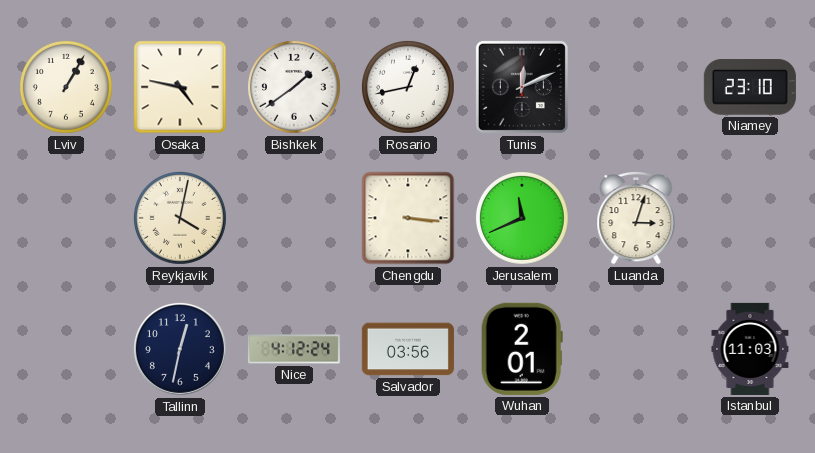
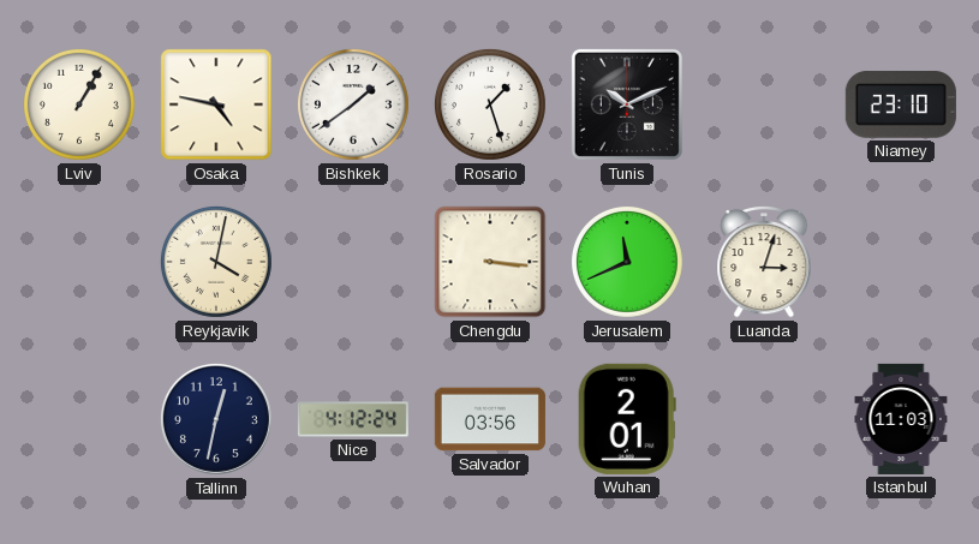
Rosario: 12:43 -> 1:27
Tunis: 12:11 -> 10:11
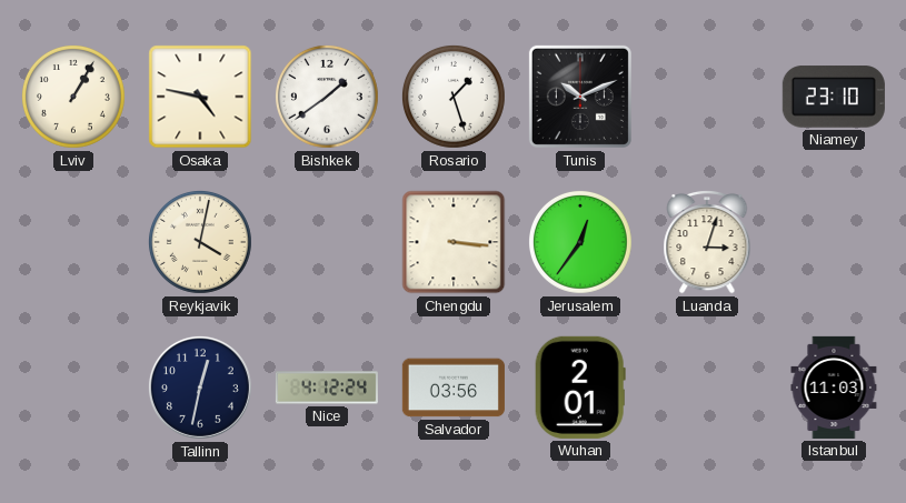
Jerusalem: 11:41 -> 12:36
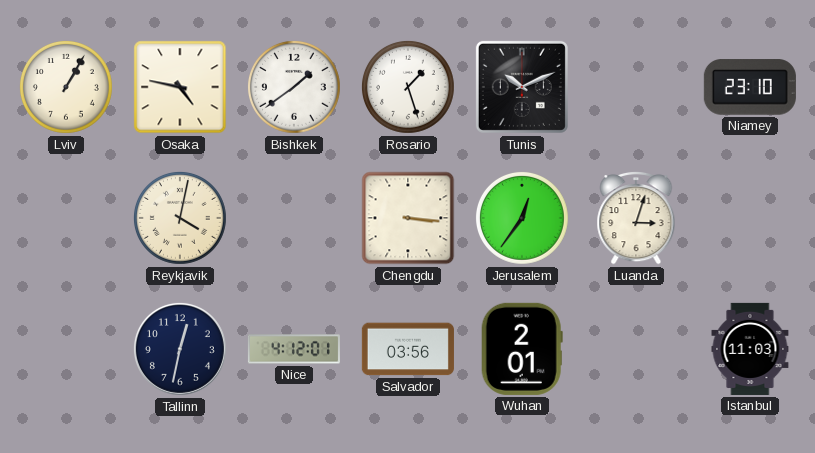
Nice: 4:12:24 -> 4:12:01
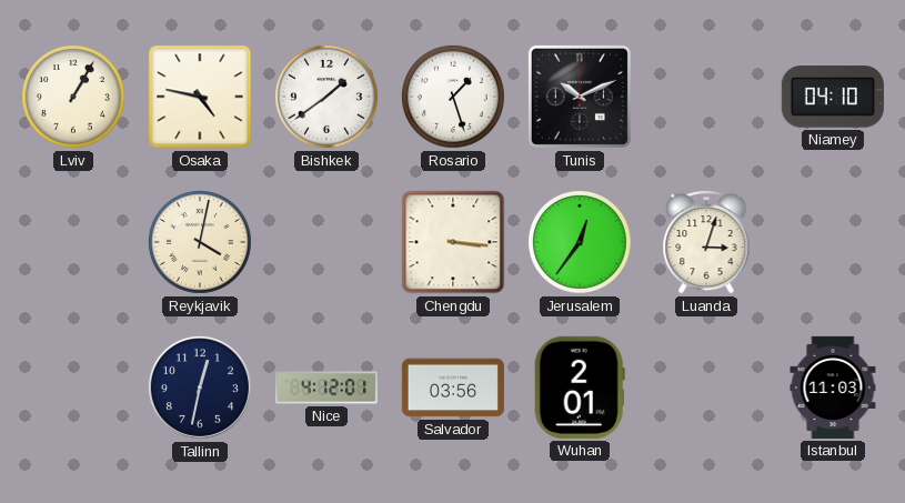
Niamey: 23:10 -> 04:10
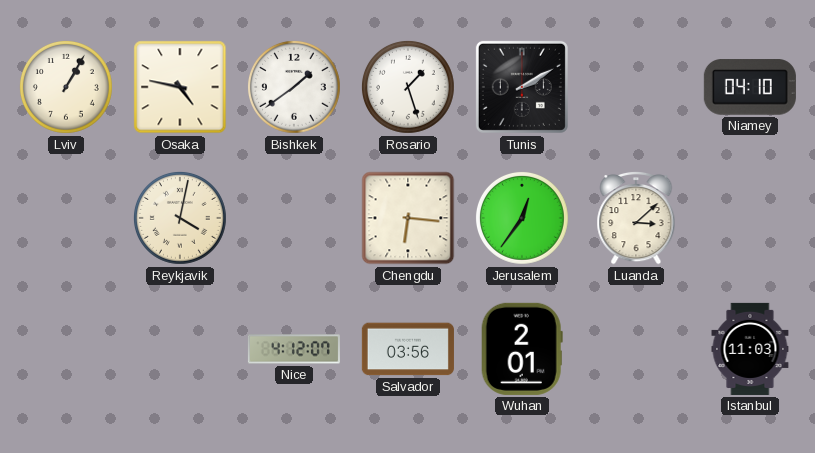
Tunis: 10:11 -> 2:10
Chengdu: 3:16 -> 6:16
Luanda: 3:03 -> 3:08
Tallinn: 12:32 -> none
Nice: 4:12:01 -> 4:12:07
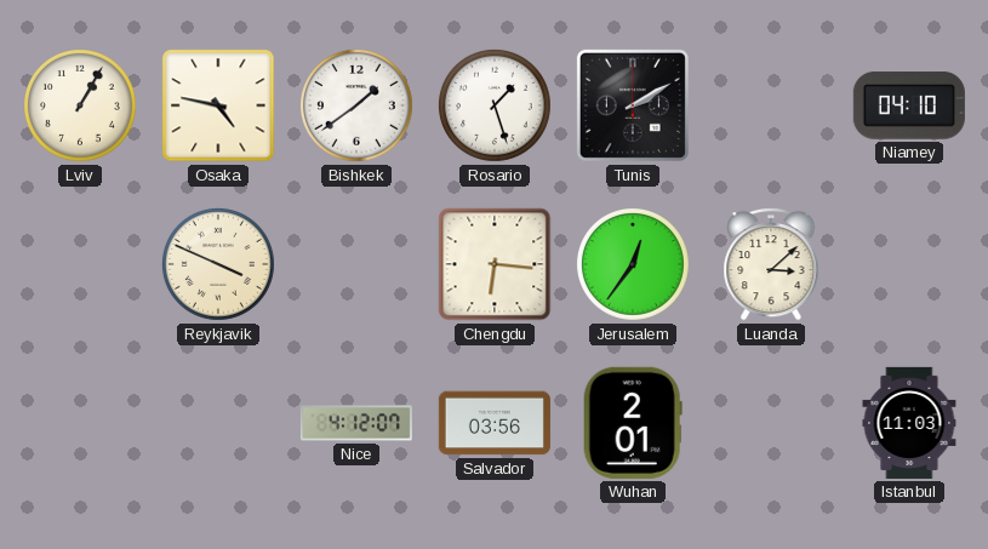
Reykjavik: 4:02 -> 3:49
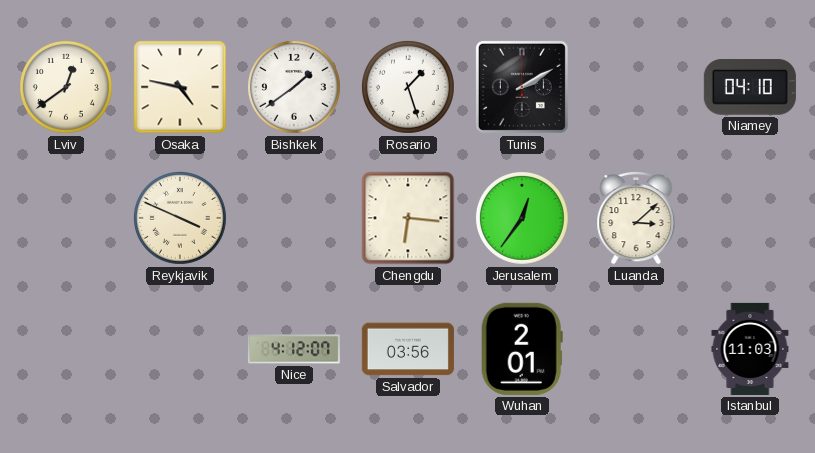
Lviv: 1:05 -> 12:39
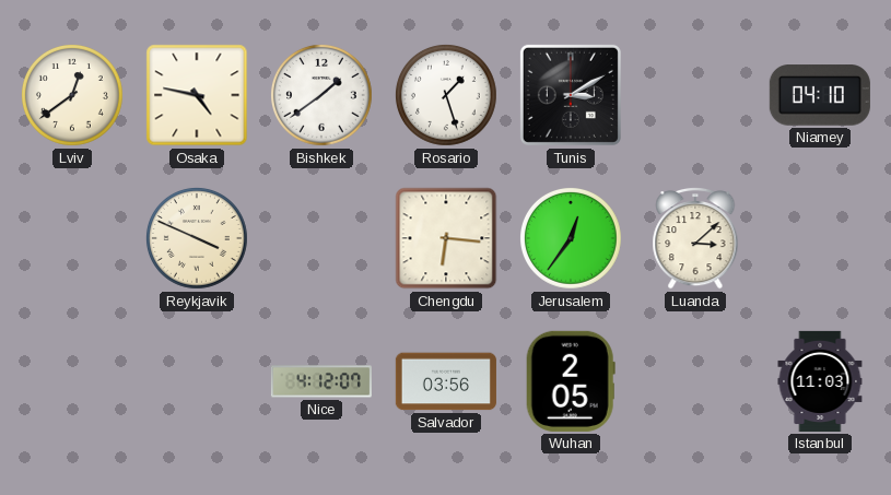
Tunis: 2:10 -> 3:10
Wuhan: 2:01 -> 2:05
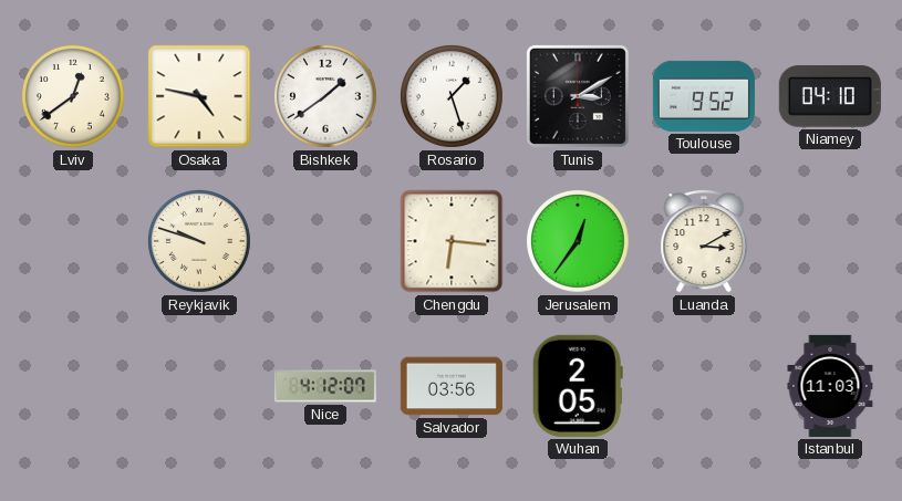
Toulouse: none -> 9:52
Reykjavik: 3:49 -> 9:48
Luanda: 3:08 -> 3:10
